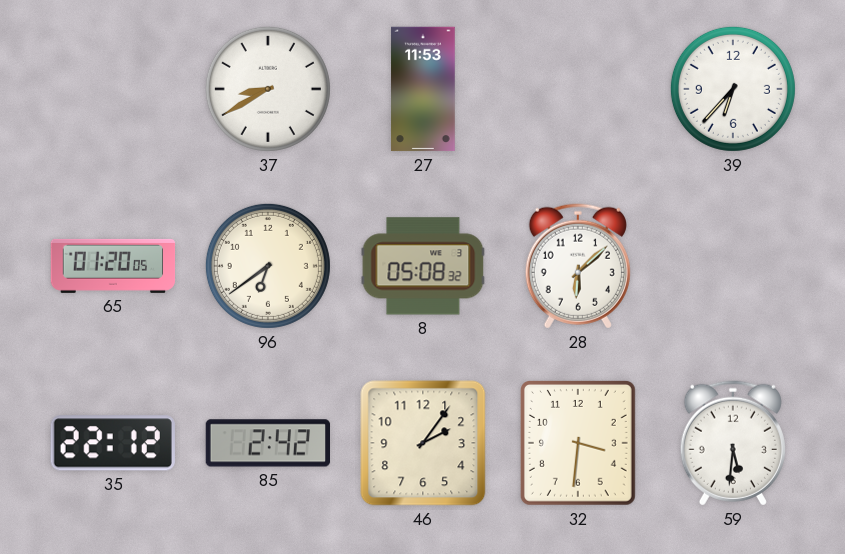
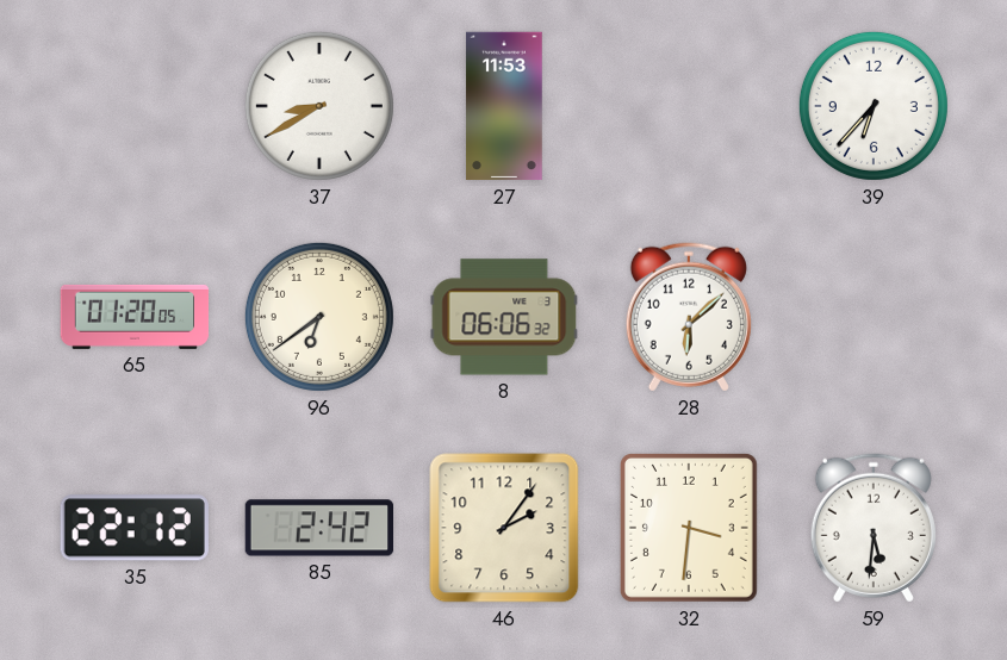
8: 05:08 -> 06:06
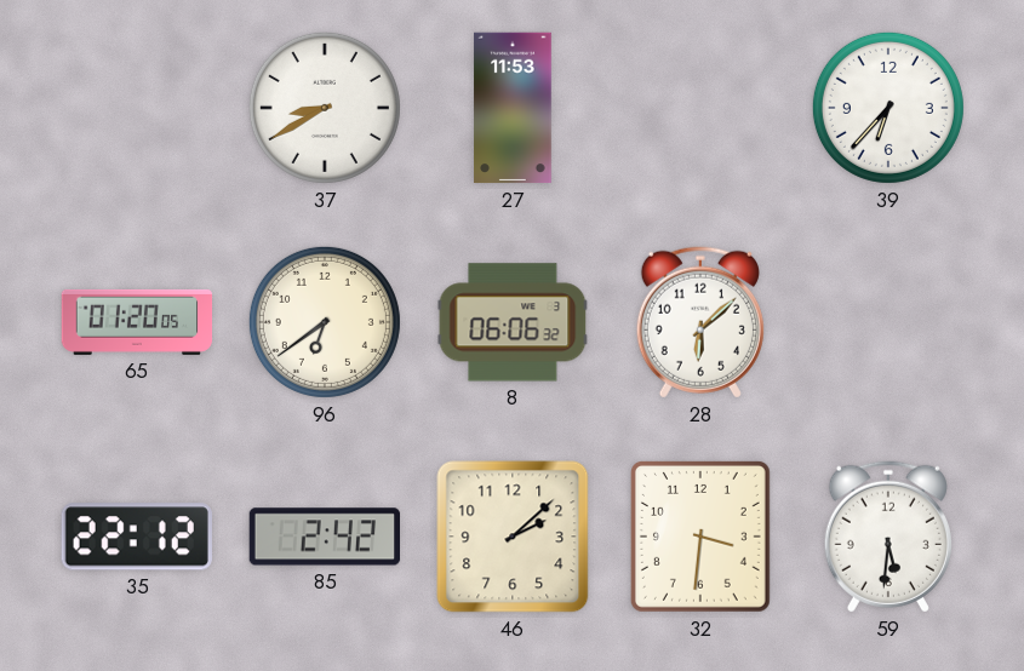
46: 2:06 -> 2:08
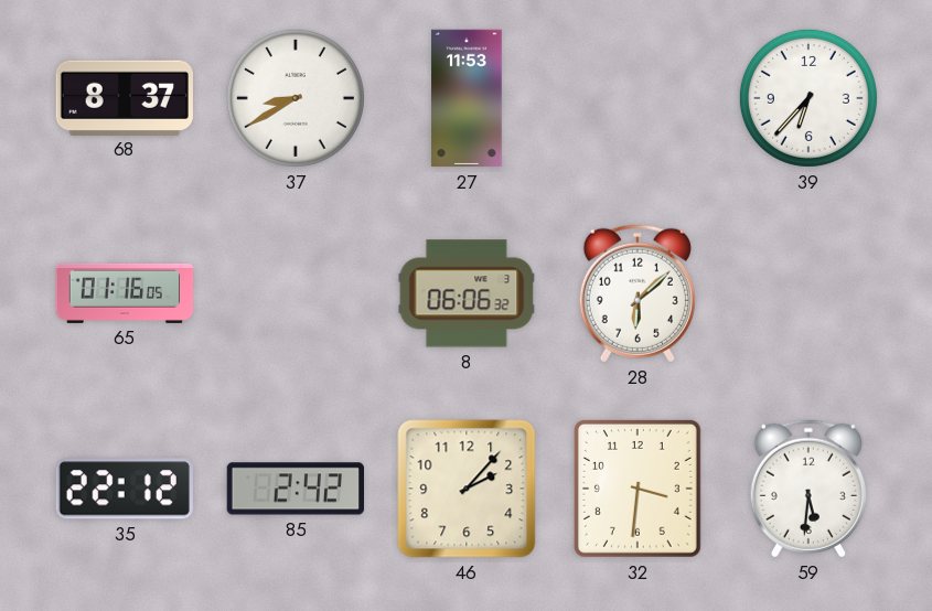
68: none -> 8:37
65: 01:20 -> 01:16
96: 6:39 -> none
46: 2:08 -> 2:07
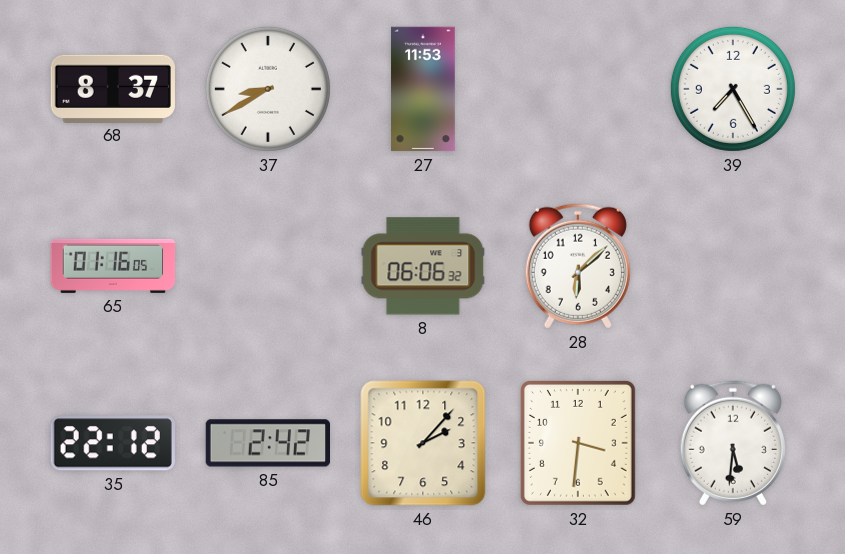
39: 6:37 -> 7:25
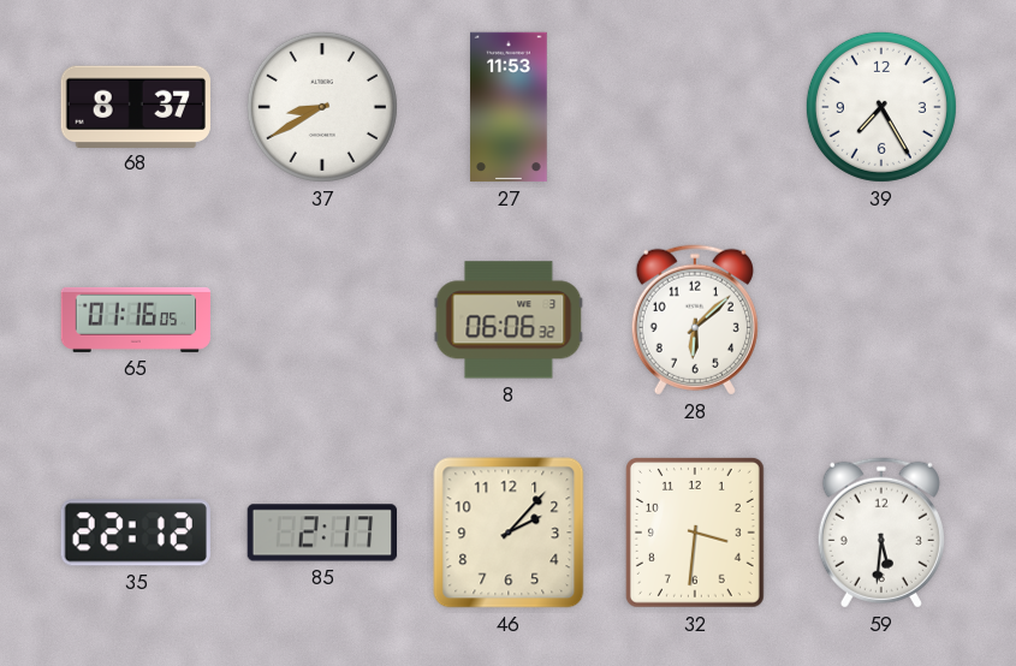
85: 2:42 -> 2:17
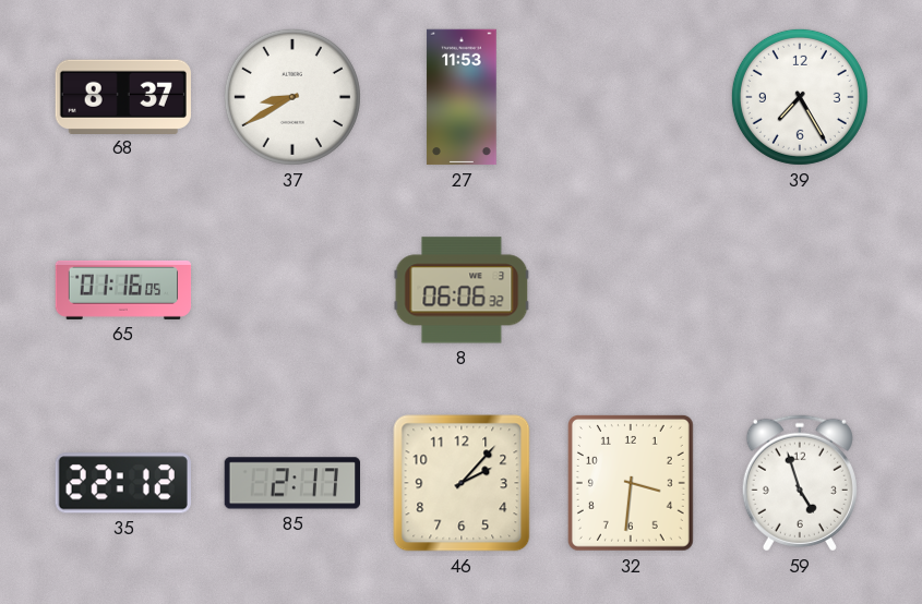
28: 6:08 -> none
59: 5:31 -> 4:57
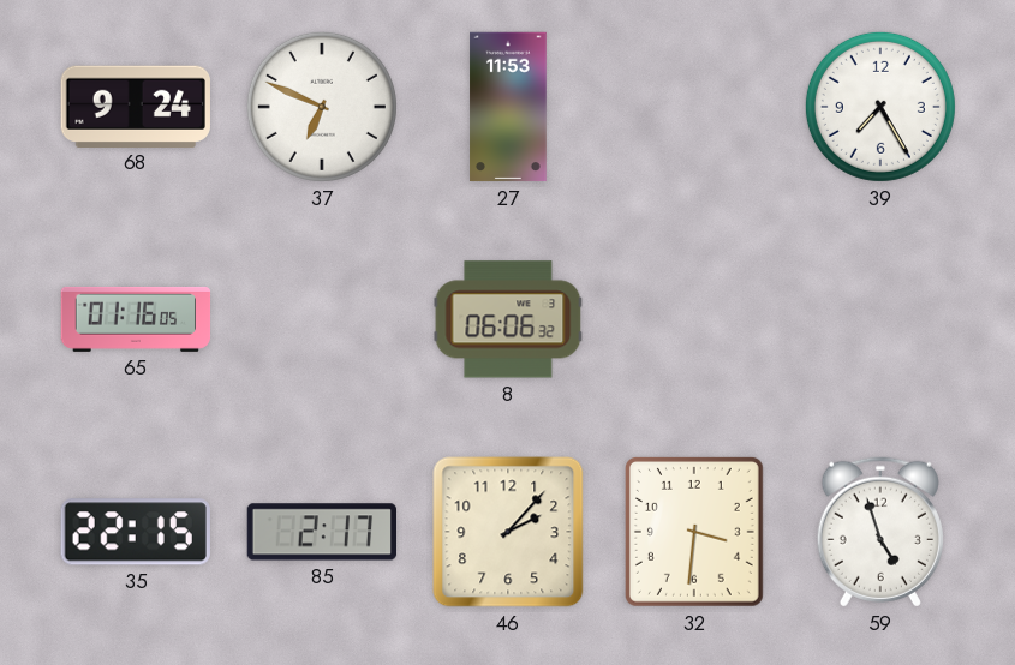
68: 8:37 -> 9:24
37: 8:40 -> 6:49
35: 22:12 -> 22:15
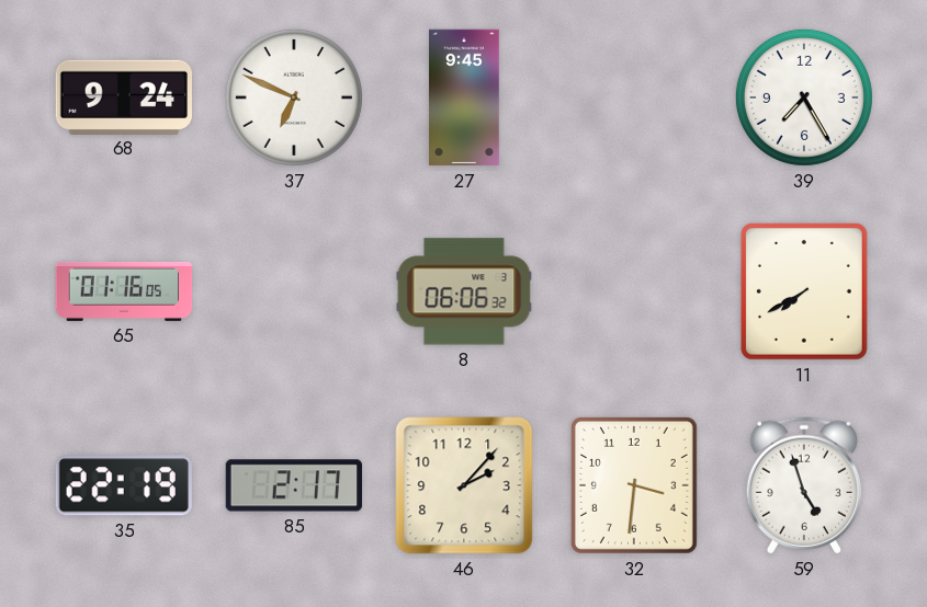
27: 11:53 -> 9:45
11: none -> 7:40
35: 22:15 -> 22:19
